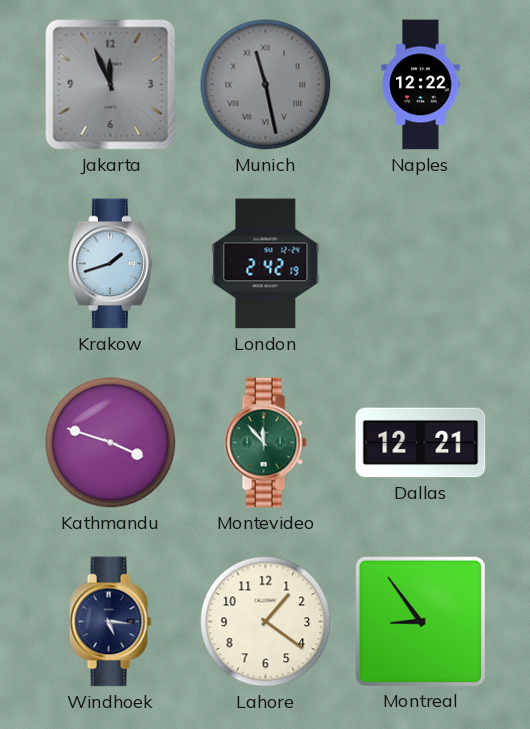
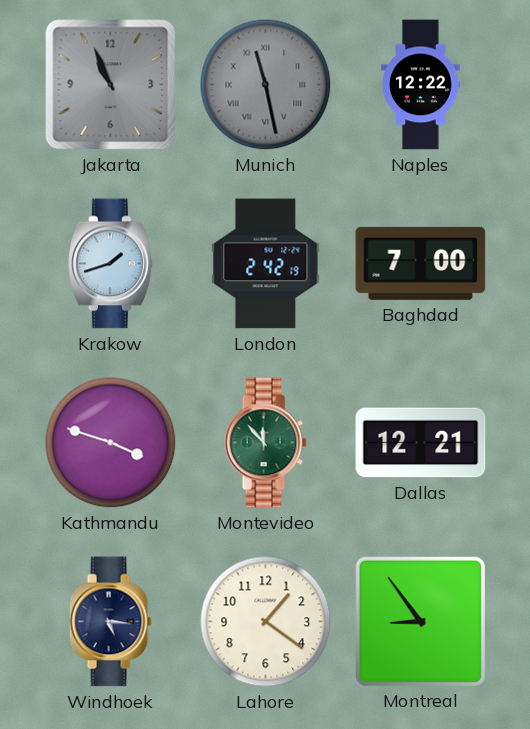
Jakarta: 11:56 -> 10:56
Baghdad: none -> 7:00
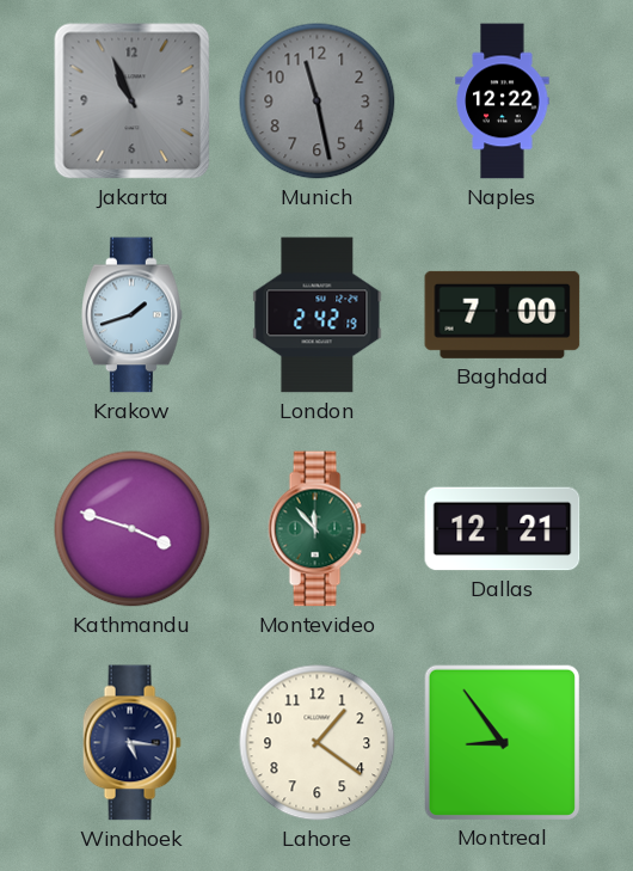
Munich numerals: Roman -> Arabic
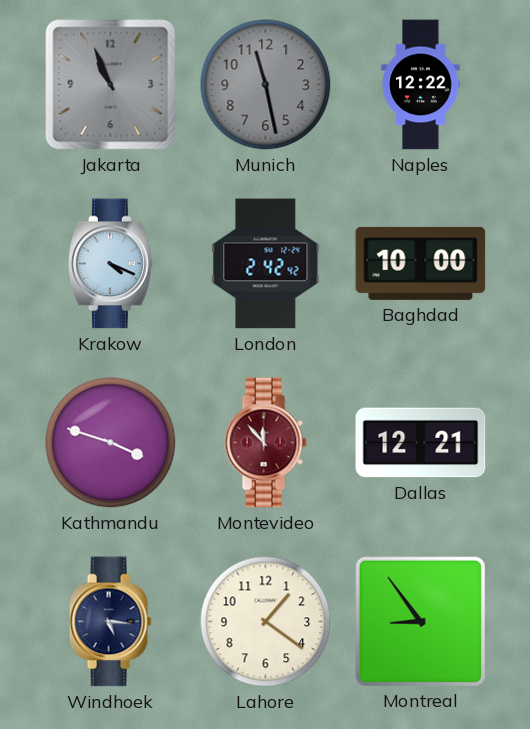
Krakow: 1:42 -> 4:19
London: 2:42:19 -> 2:42:42
Baghdad: 7:00 -> 10:00
Montevideo dial: green -> burgundy
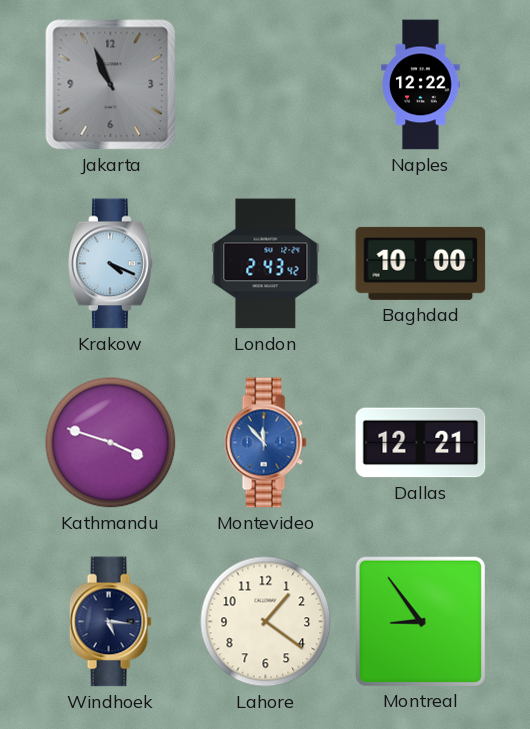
Munich: 11:28 -> none
London: 2:42 -> 2:43
Montevideo dial: burgundy -> blue
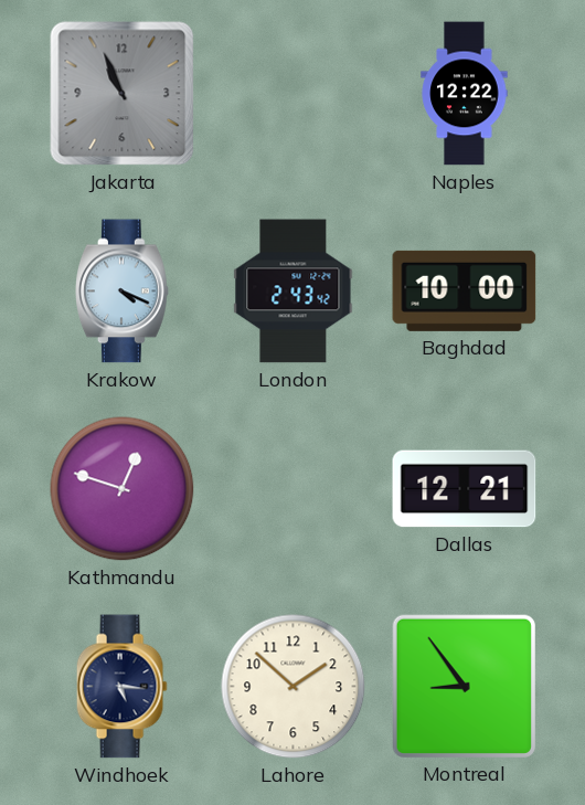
Kathmandu: 3:48 -> 12:48
Montevideo: 11:53 -> none
Lahore: 1:21 -> 1:52
